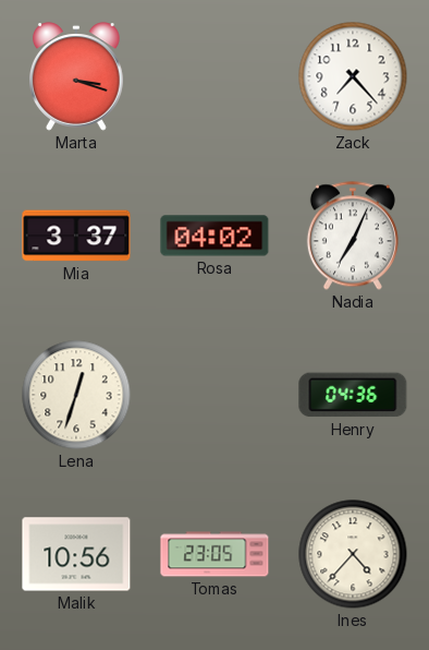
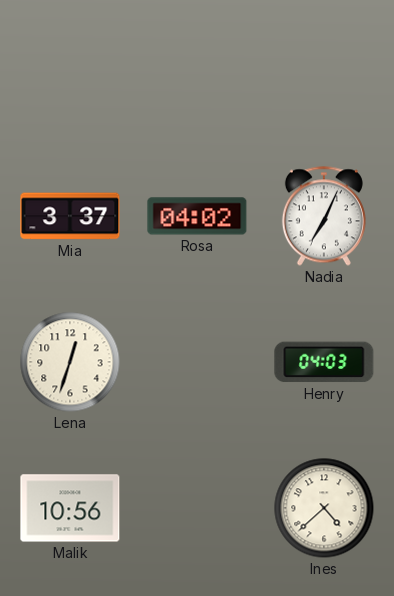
Marta: 3:18 -> none
Zack: 7:23 -> none
Henry: 04:36 -> 04:03
Tomas: 23:05 -> none
Ines: 4:37 -> 4:38
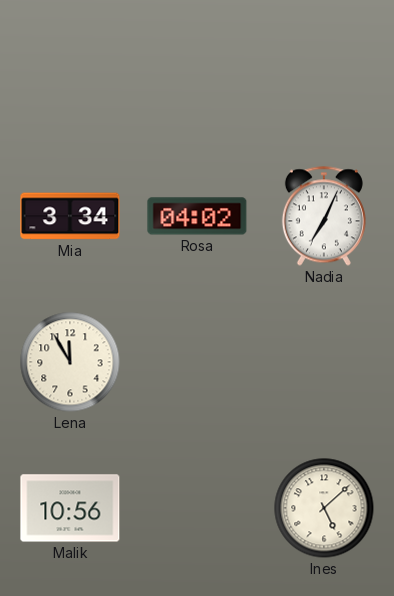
Mia: 3:37 -> 3:34
Lena: 12:33 -> 11:55
Henry: 04:03 -> none
Ines: 4:38 -> 5:08
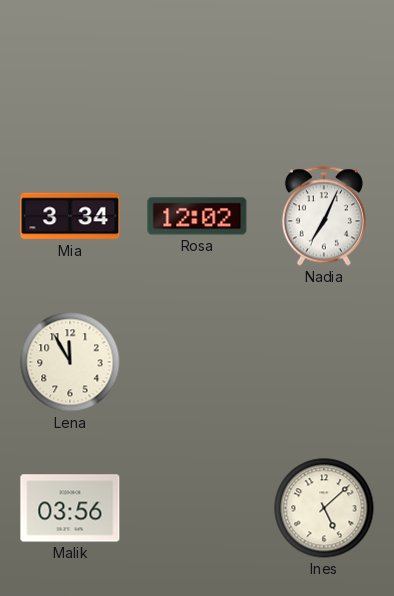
Rosa: 04:02 -> 12:02
Malik: 10:56 -> 03:56
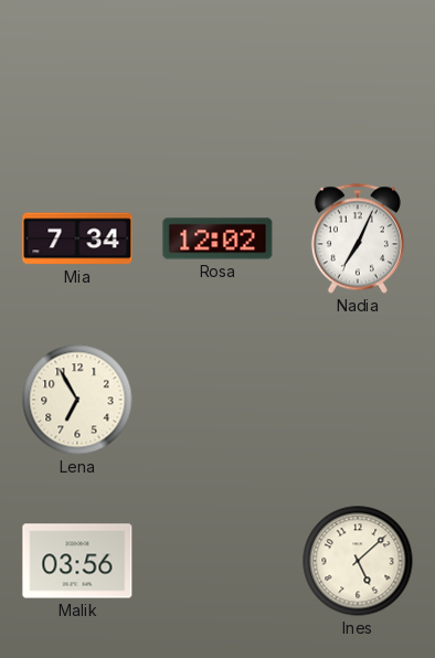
Mia: 3:34 -> 7:34
Lena: 11:55 -> 6:55
